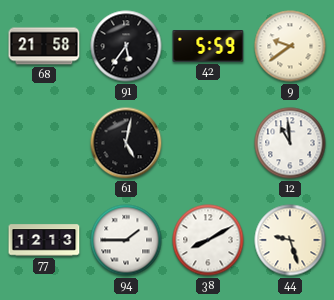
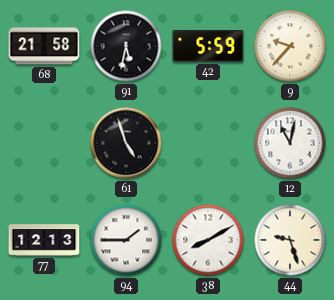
91: 5:36 -> 5:32
9: 9:39 -> 9:37
61: 5:02 -> 4:57
12: 10:59 -> 11:02
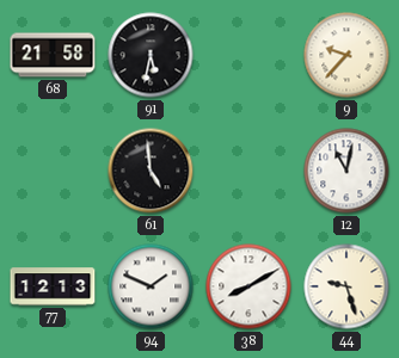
42: 5:59 -> none
61: 4:57 -> 4:59
94: 1:45 -> 1:49
